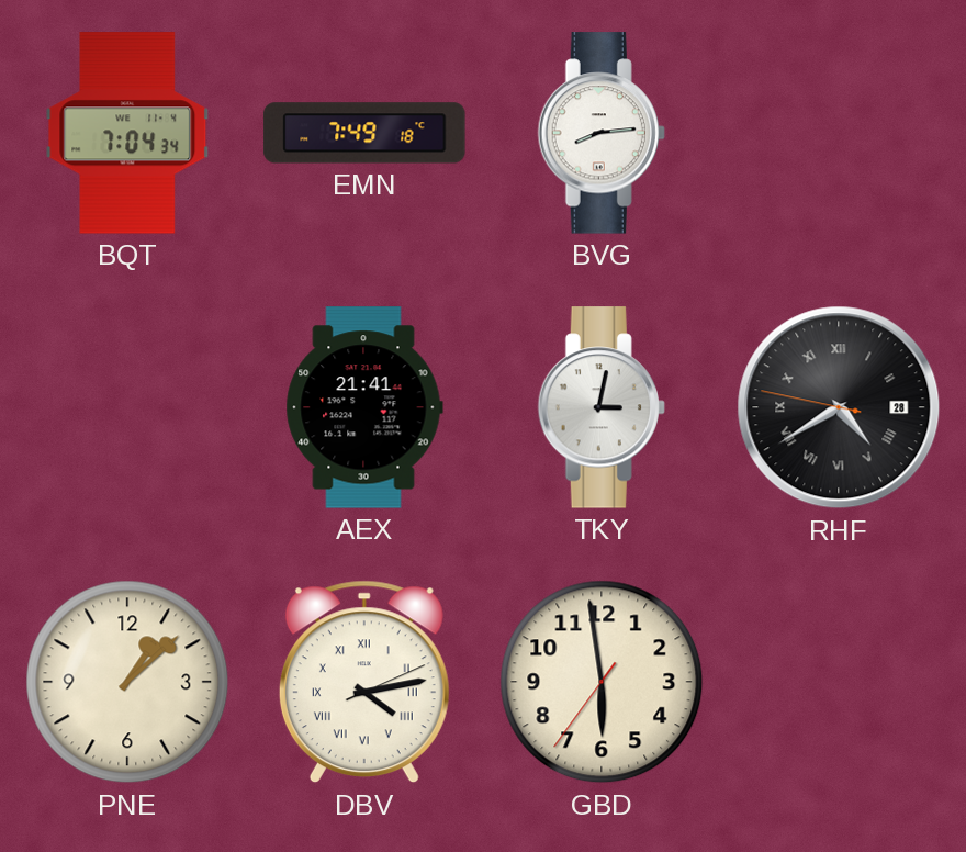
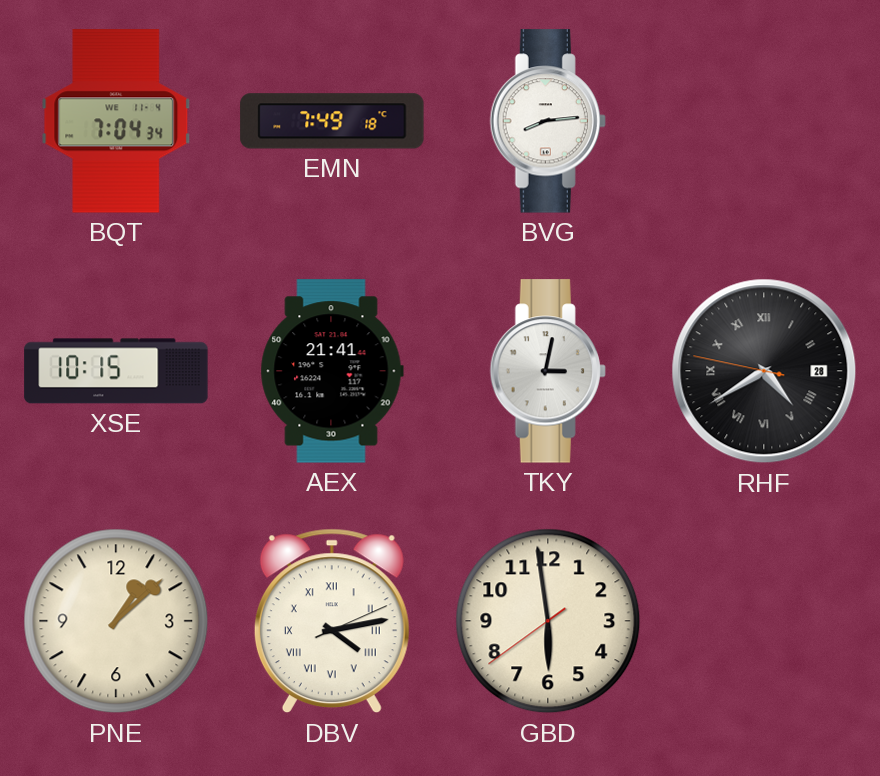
XSE: none -> 10:15
GBD: 5:58:36 -> 5:58:39
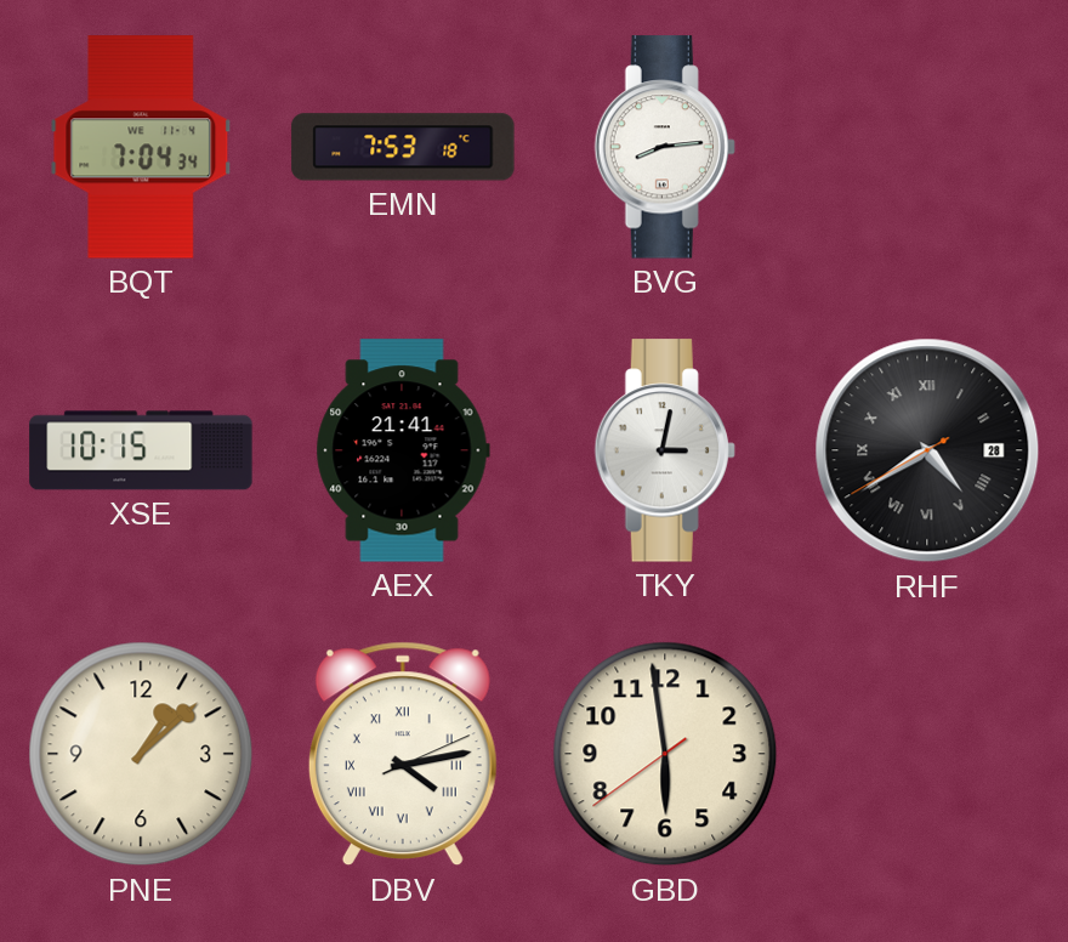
EMN: 7:49 -> 7:53
RHF: 4:39:47 -> 4:39:40
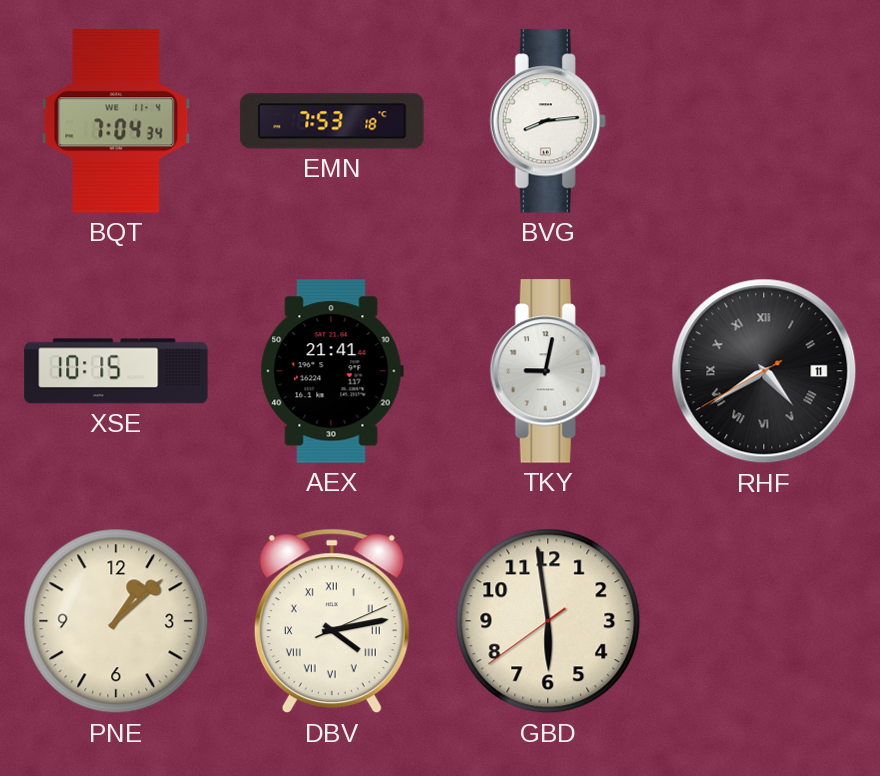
TKY: 3:02 -> 9:02
RHF date: 28 -> 11
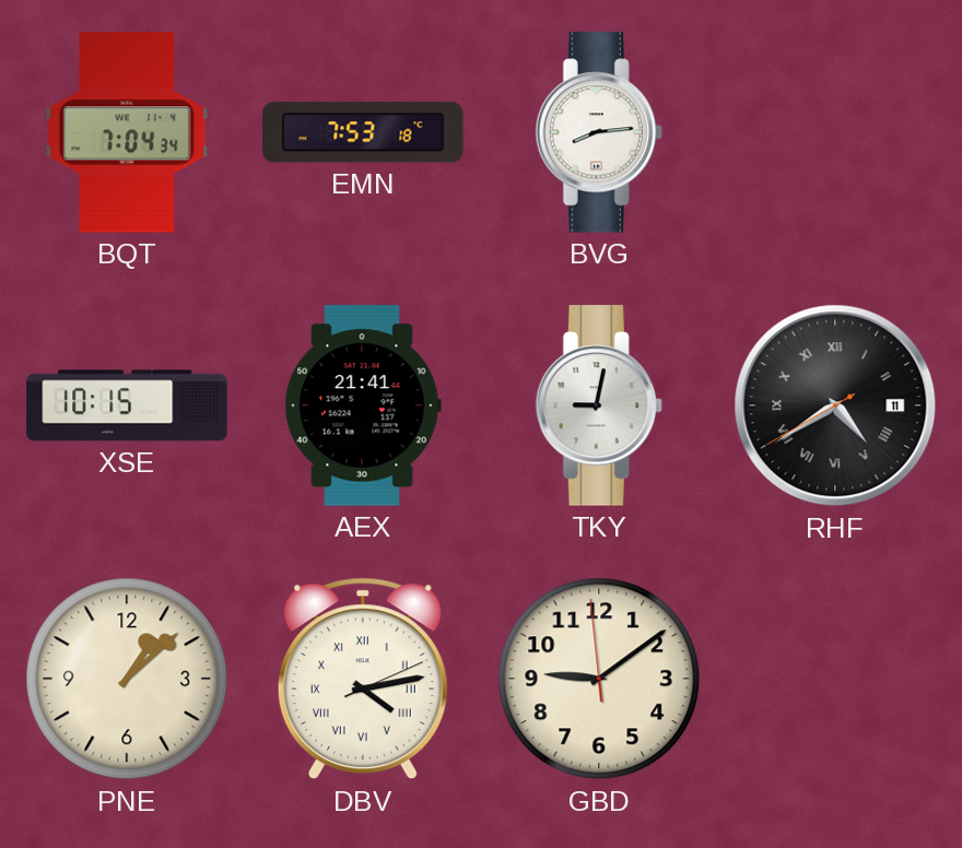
GBD: 5:58 -> 9:08
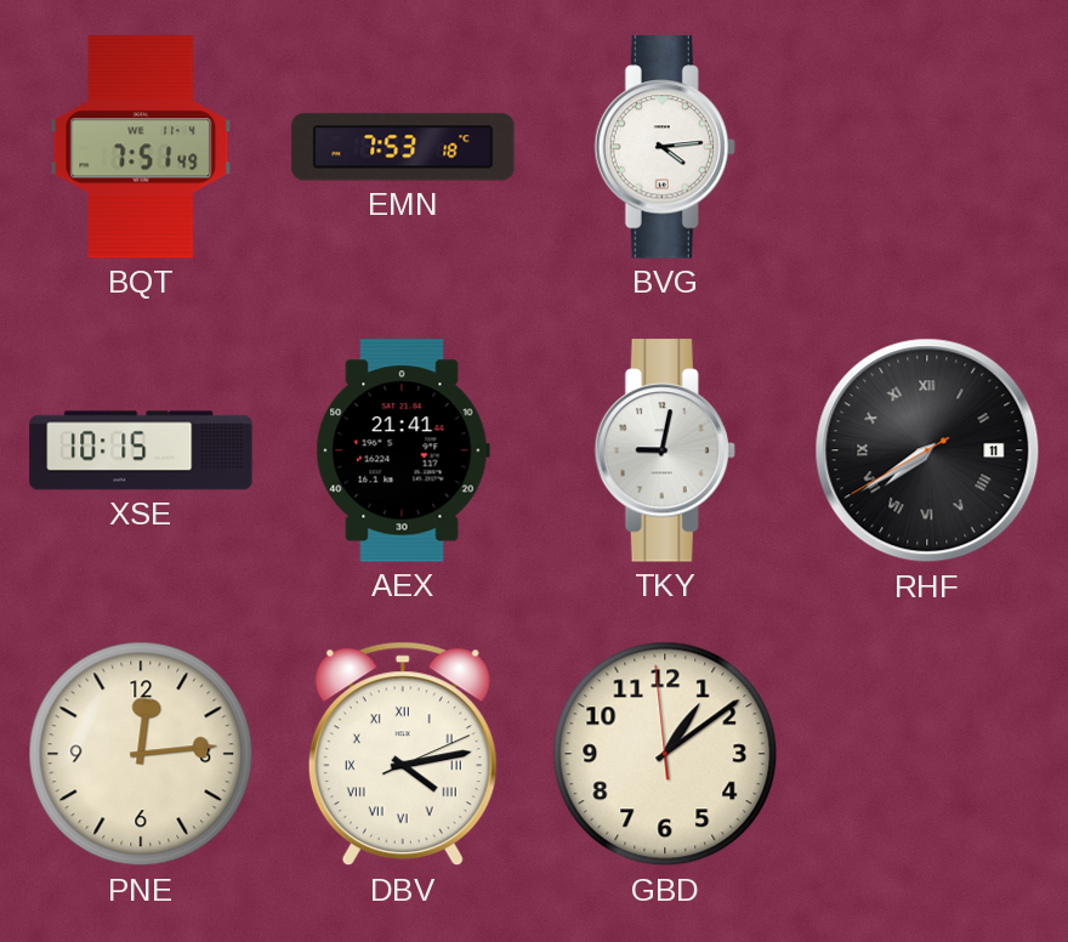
BQT: 7:04 -> 7:51
BVG: 8:14 -> 4:14
RHF: 4:39 -> 7:39
PNE: 1:08 -> 12:14
GBD: 9:08 -> 1:08
